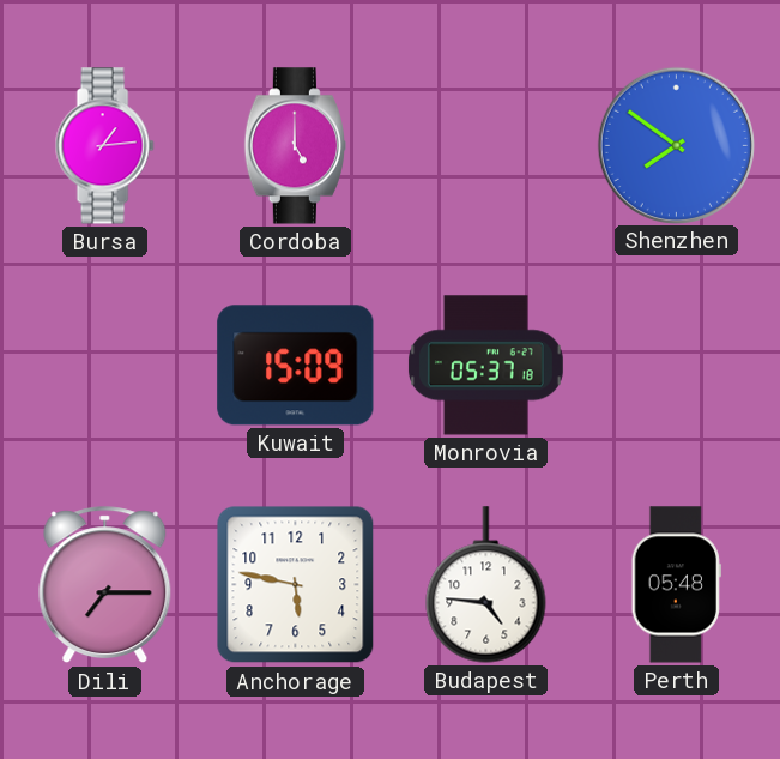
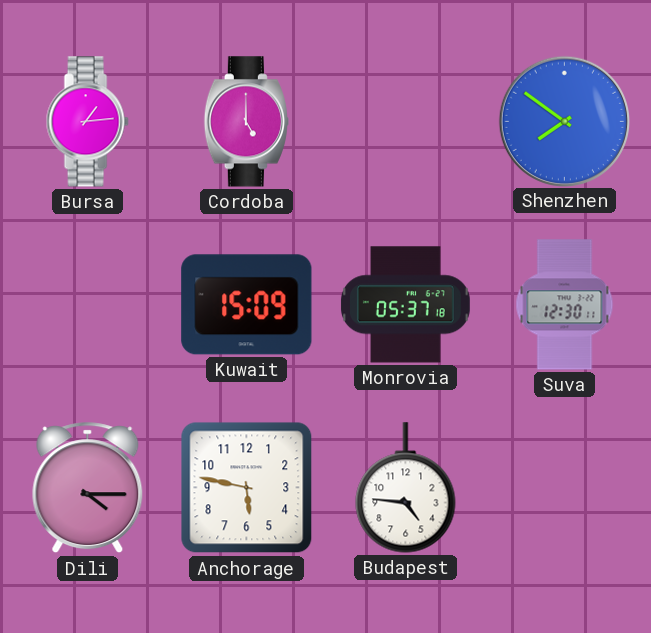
Suva: none -> 12:30
Dili: 7:15 -> 4:15
Perth: 05:48 -> none
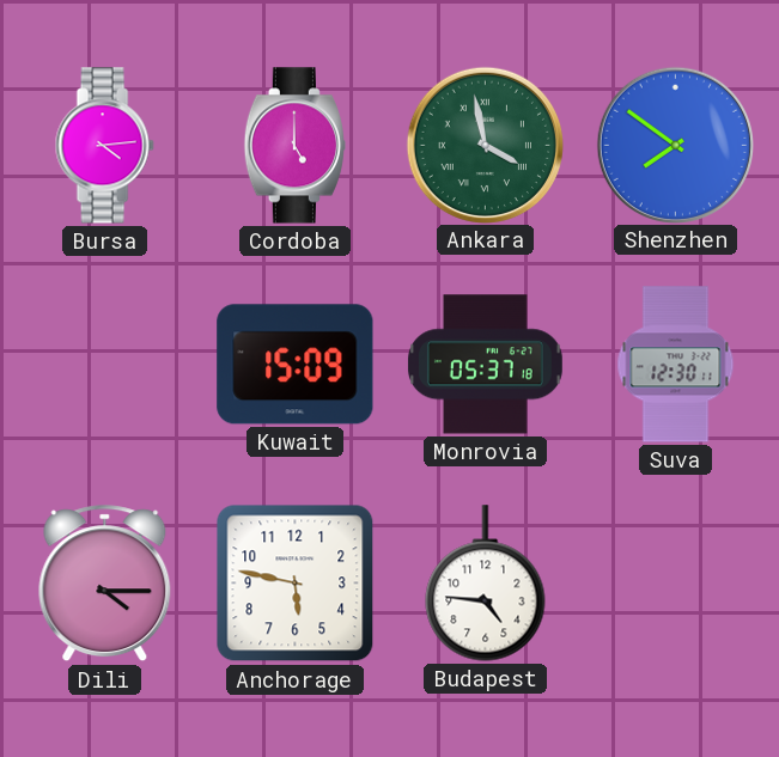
Bursa: 1:14 -> 4:14
Ankara: none -> 3:58
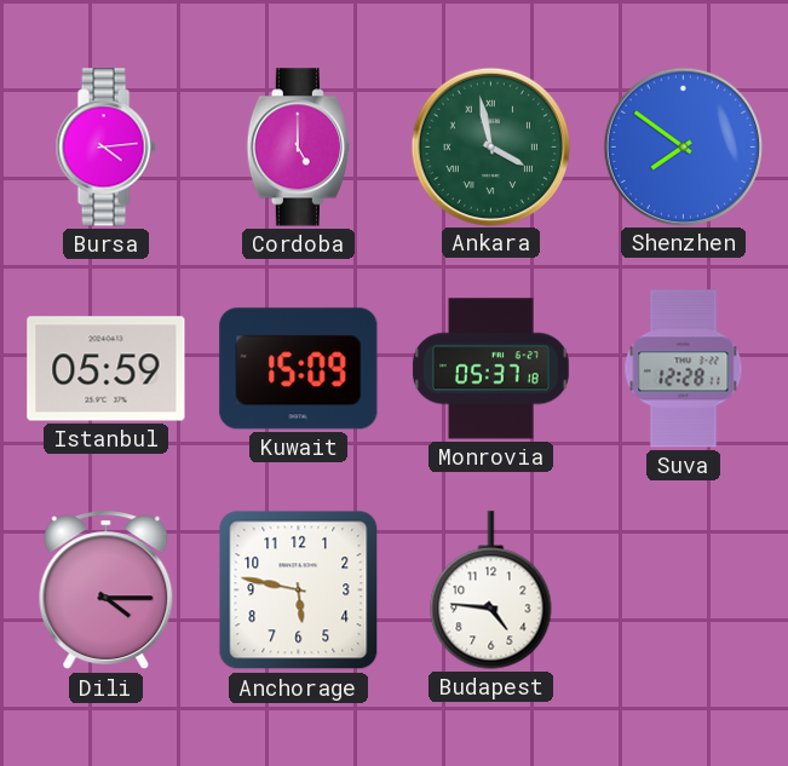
Istanbul: none -> 05:59
Suva: 12:30 -> 12:28
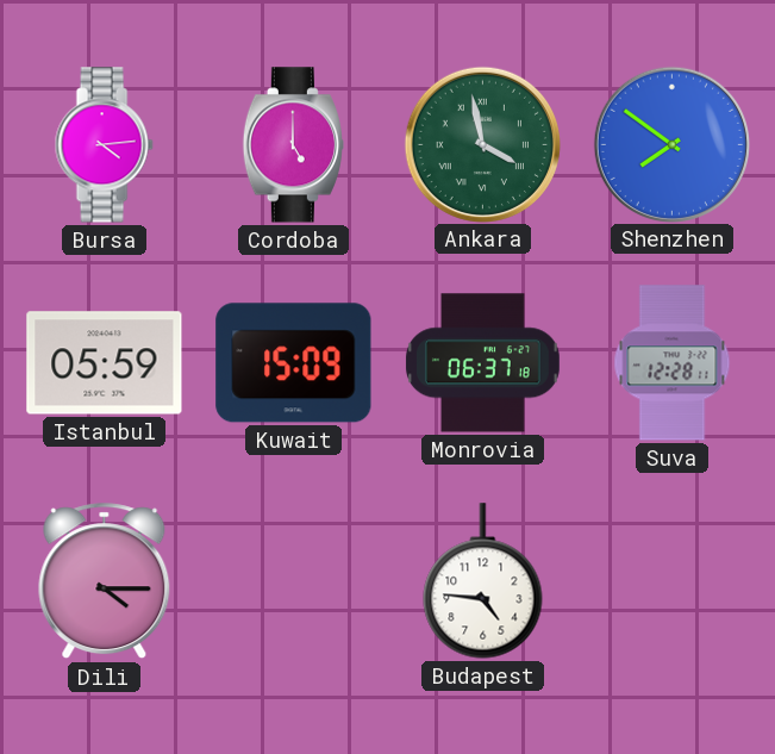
Monrovia: 05:37 -> 06:37
Anchorage: 5:47 -> none
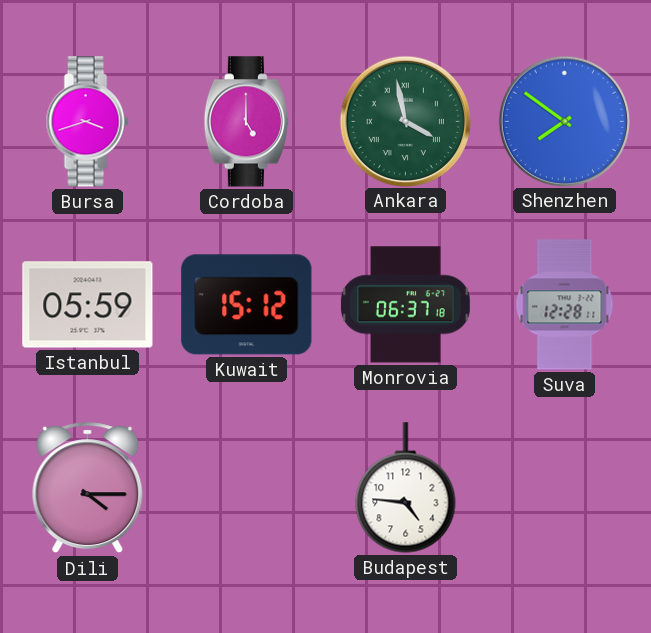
Bursa: 4:14 -> 3:42
Kuwait: 15:09 -> 15:12
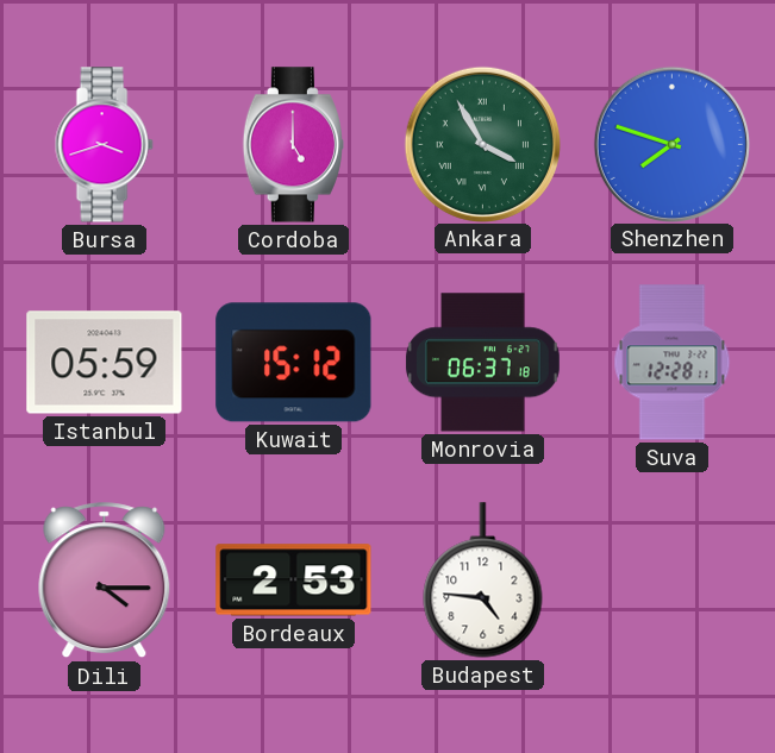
Ankara: 3:58 -> 3:55
Shenzhen: 7:51 -> 7:48
Bordeaux: none -> 2:53
